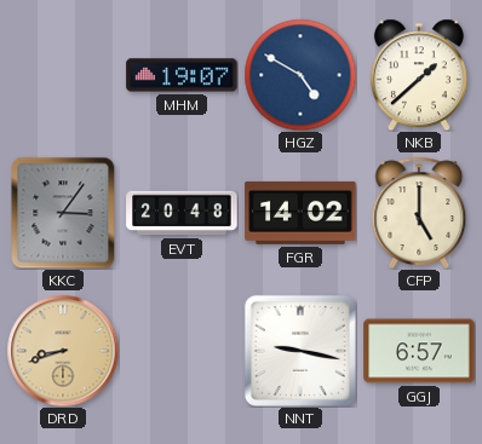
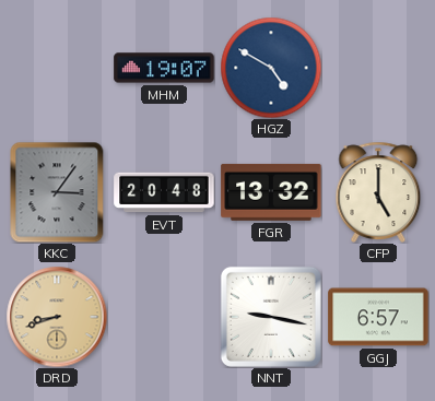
NKB: 1:38 -> none
FGR: 14:02 -> 13:32
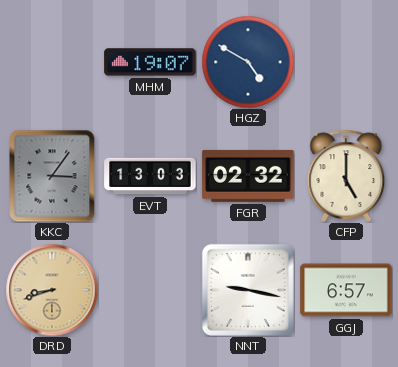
EVT: 20:48 -> 13:03
FGR: 13:32 -> 02:32
